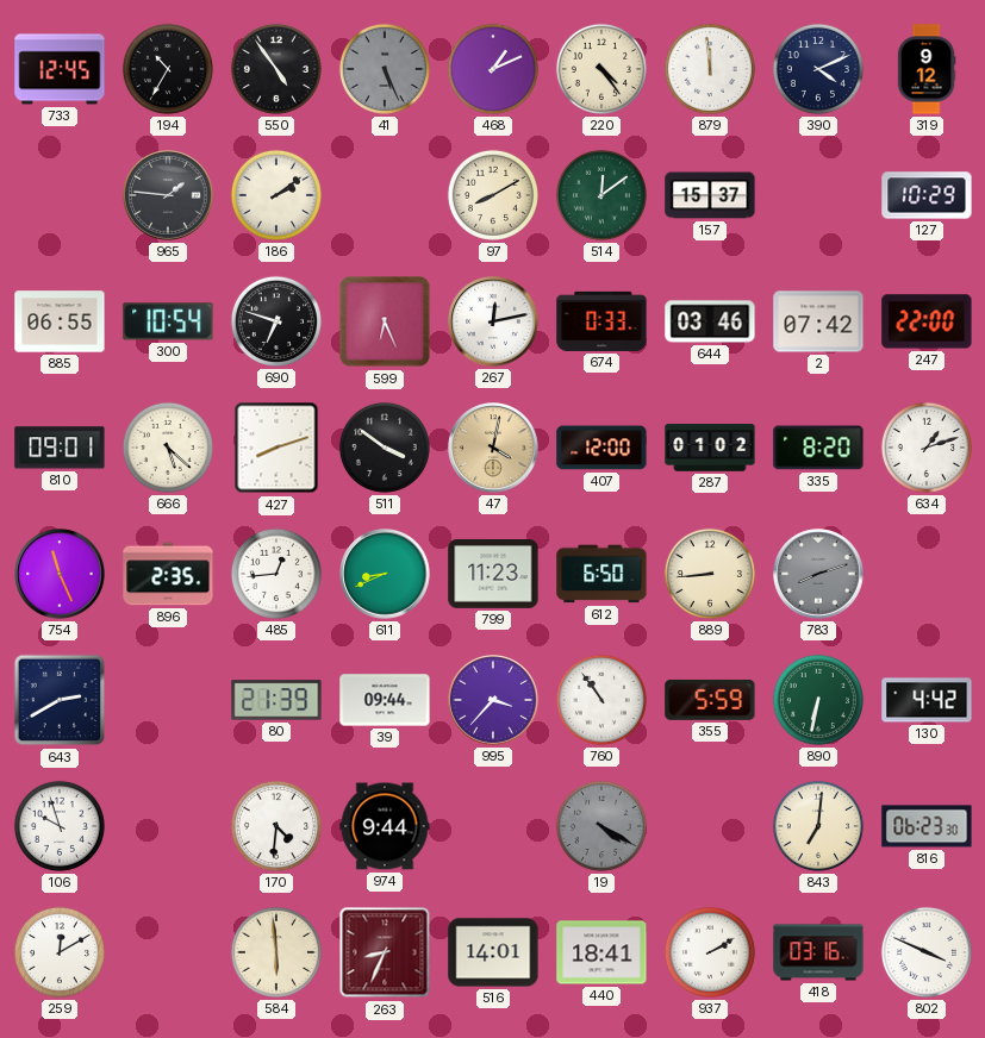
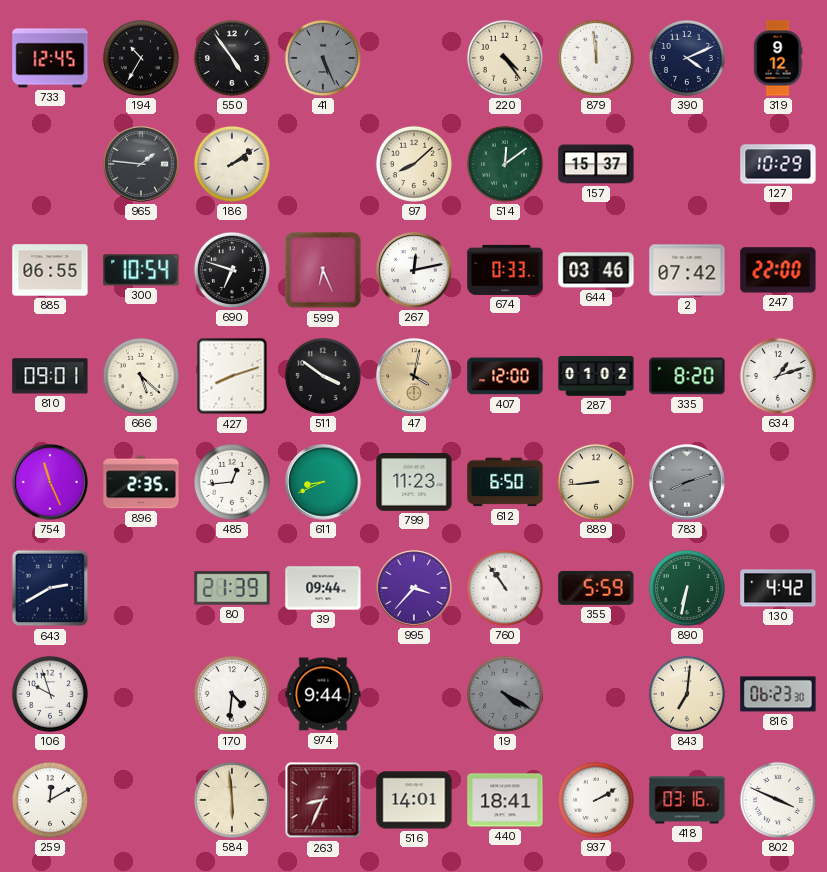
468: 1:11 -> none
97: 8:10 -> 8:08
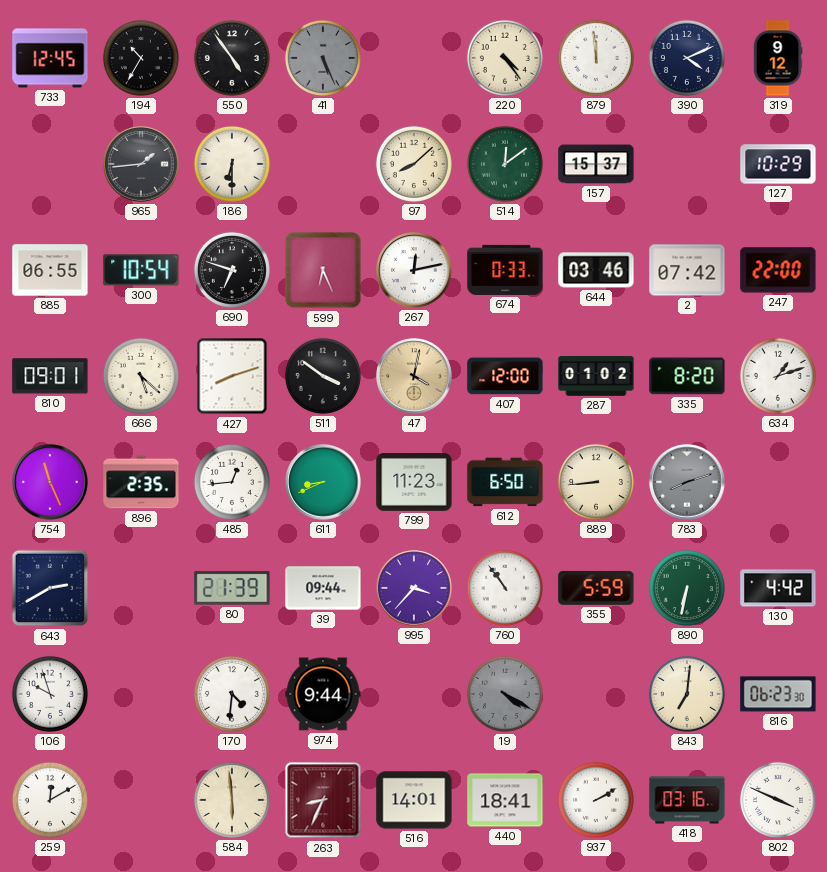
965: 1:46 -> 1:44
186: 2:09 -> 6:30
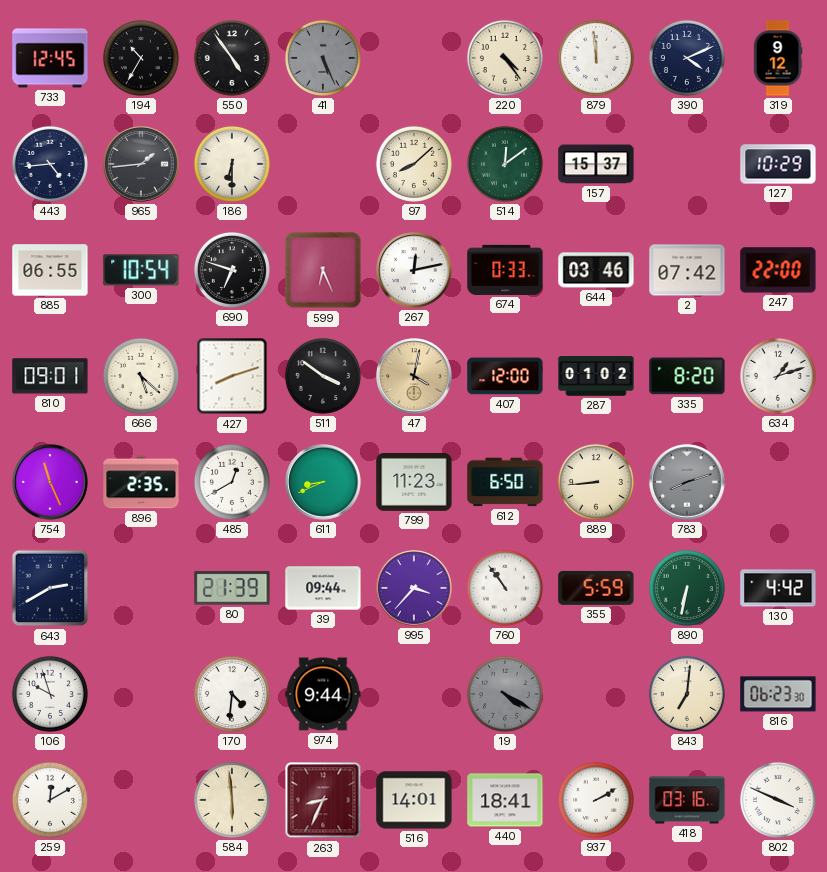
443: none -> 4:44
485: 12:44 -> 12:40
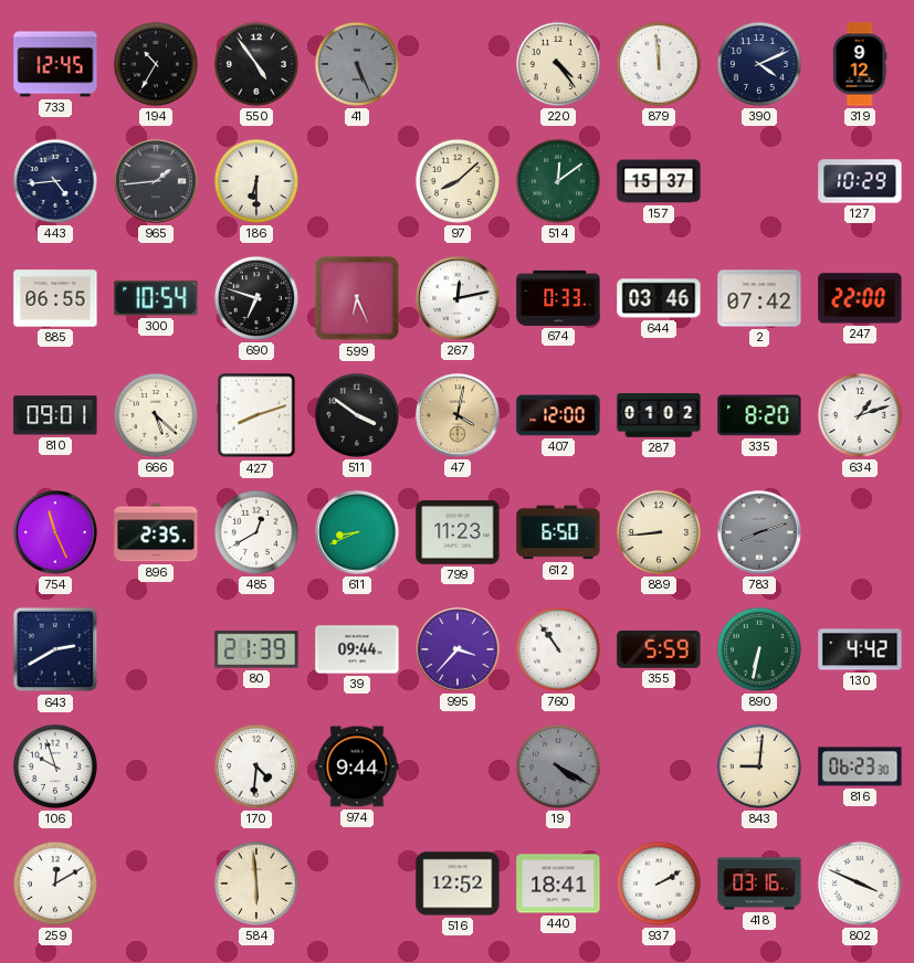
843: 7:01 -> 9:01
263: 8:34 -> none
516: 14:01 -> 12:52
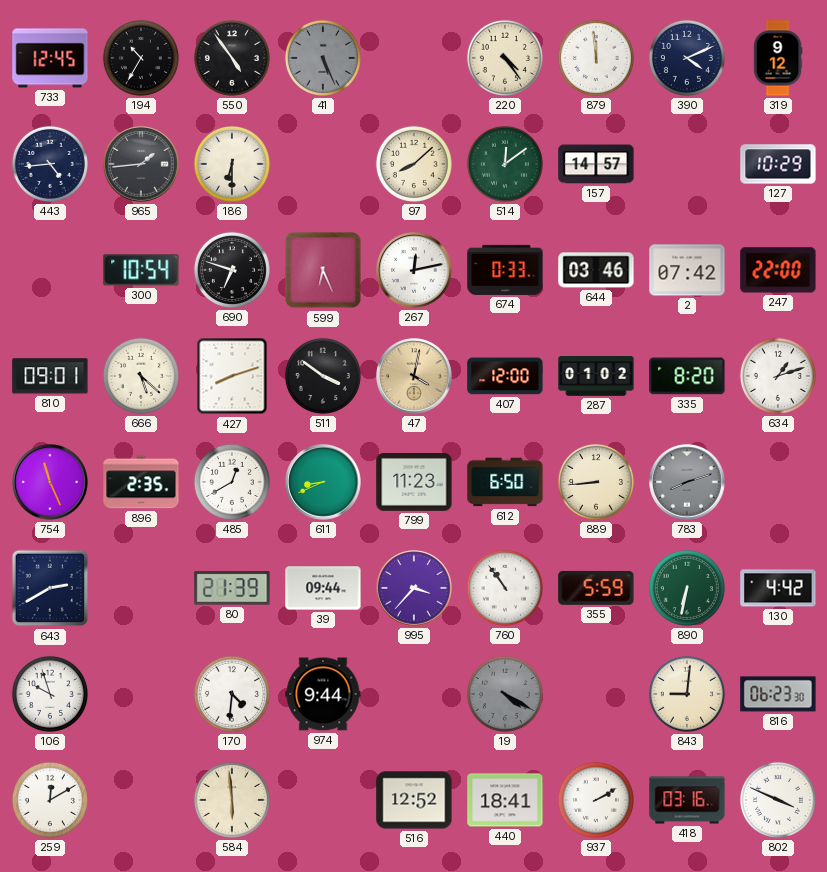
157: 15:37 -> 14:57
885: 06:55 -> none
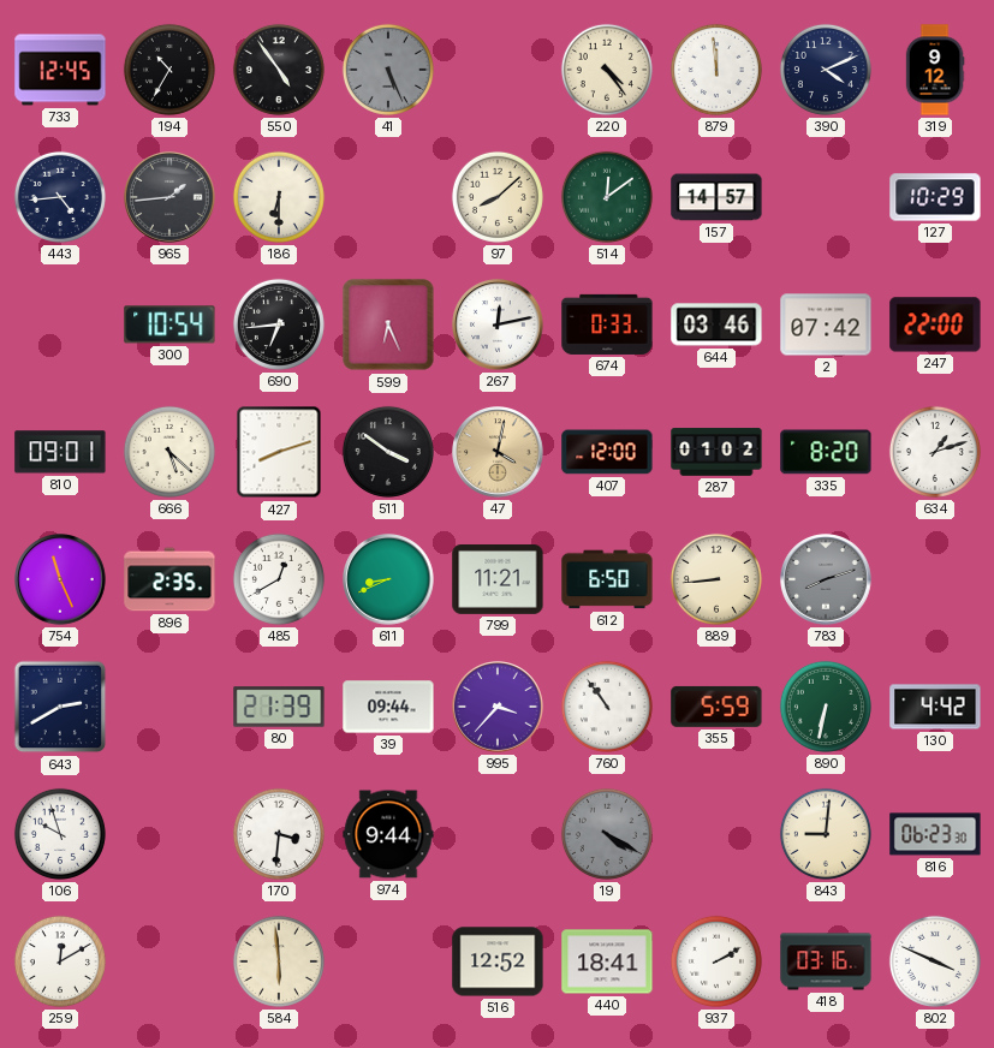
690: 6:48 -> 6:44
799: 11:23 -> 11:21
170: 4:31 -> 3:31
